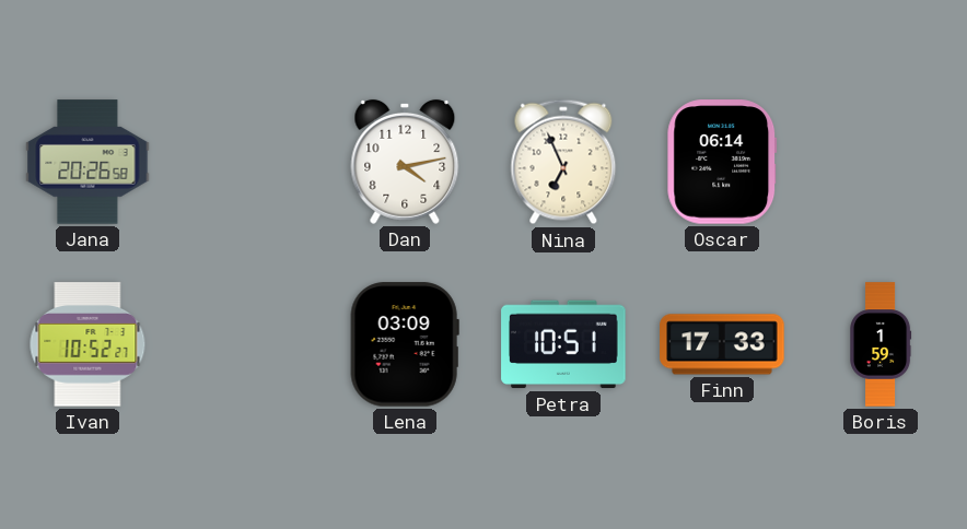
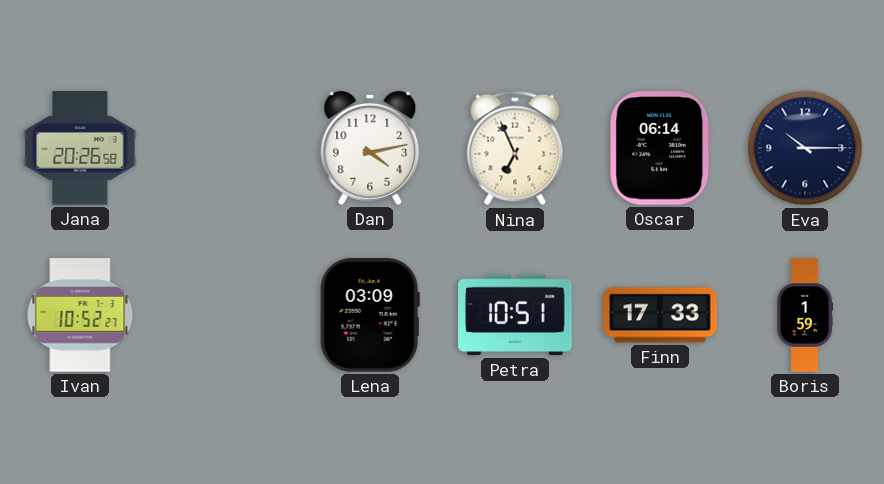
Eva: none -> 10:15
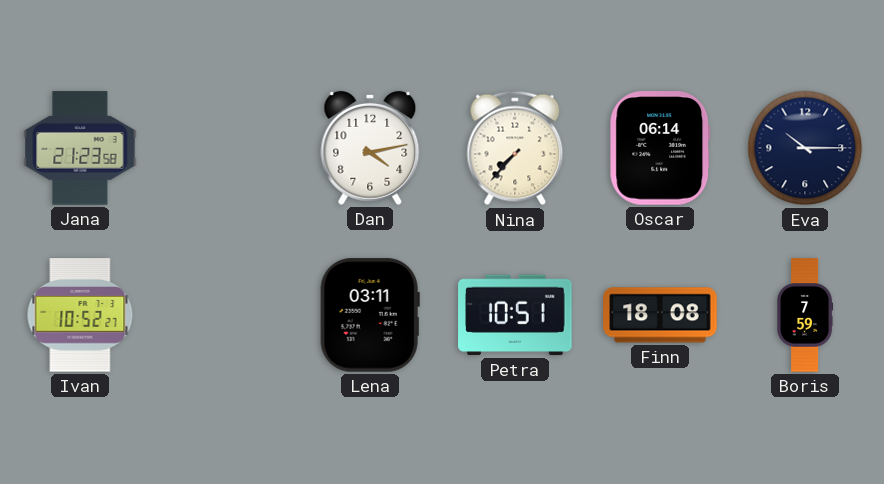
Jana: 20:26 -> 21:23
Nina: 6:56 -> 7:37
Lena: 03:09 -> 03:11
Finn: 17:33 -> 18:08
Boris: 1:59 -> 7:59
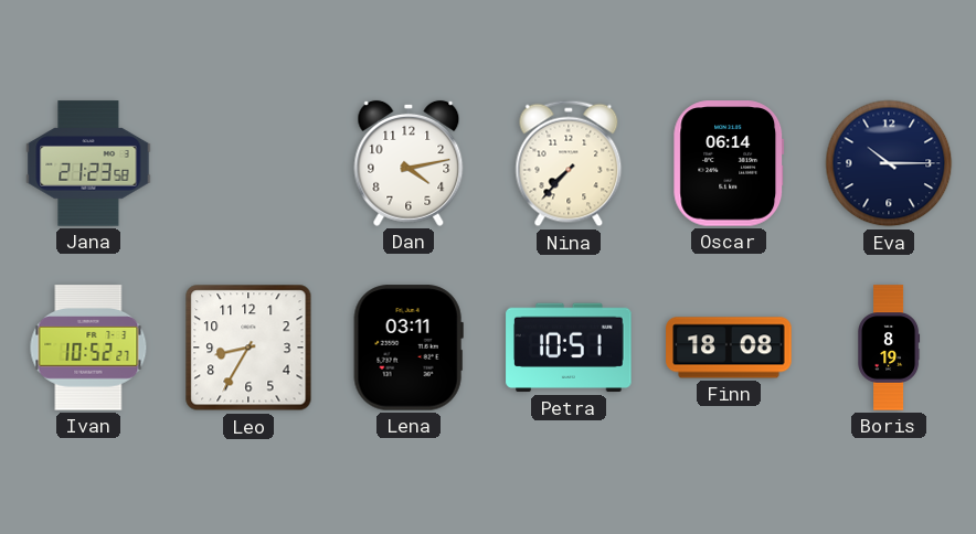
Leo: none -> 8:35
Boris: 7:59 -> 8:19
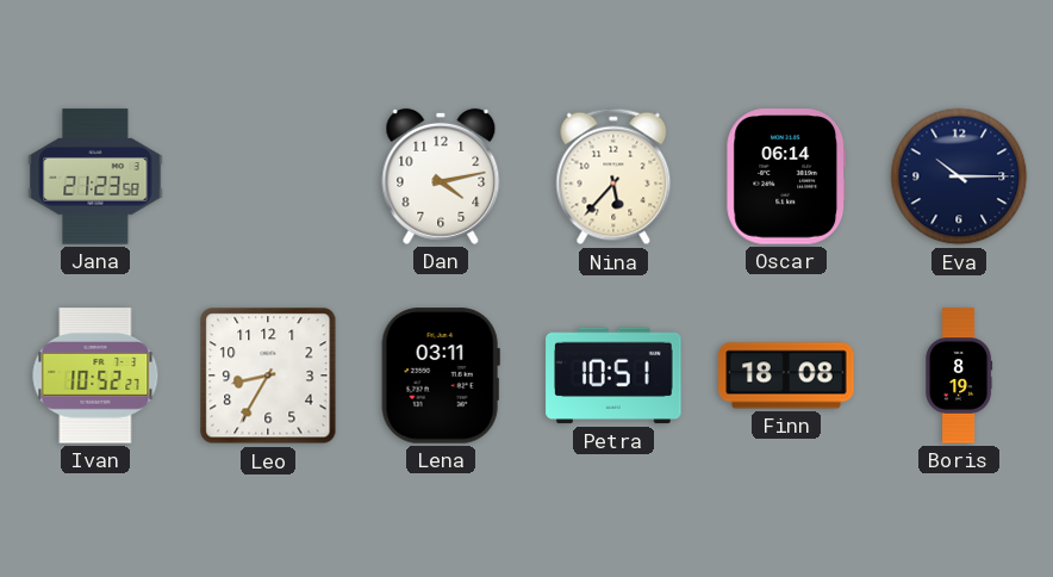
Nina: 7:37 -> 5:37
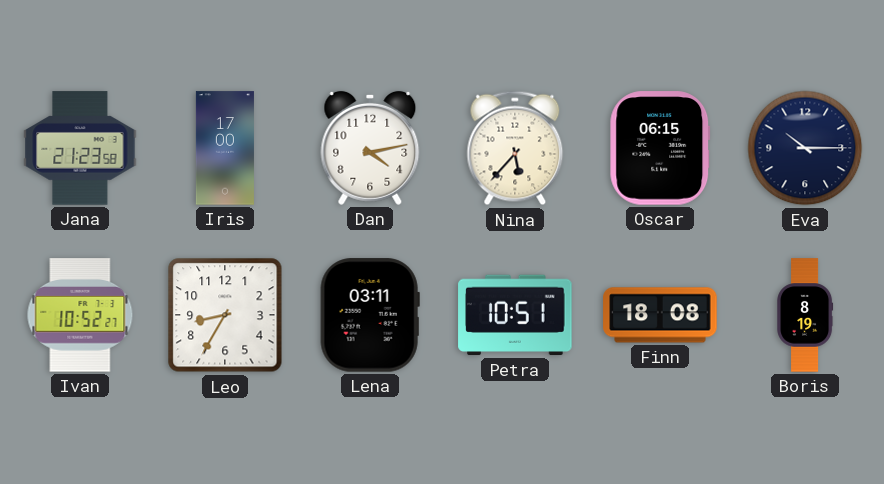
Iris: none -> 17:00
Oscar: 06:14 -> 06:15
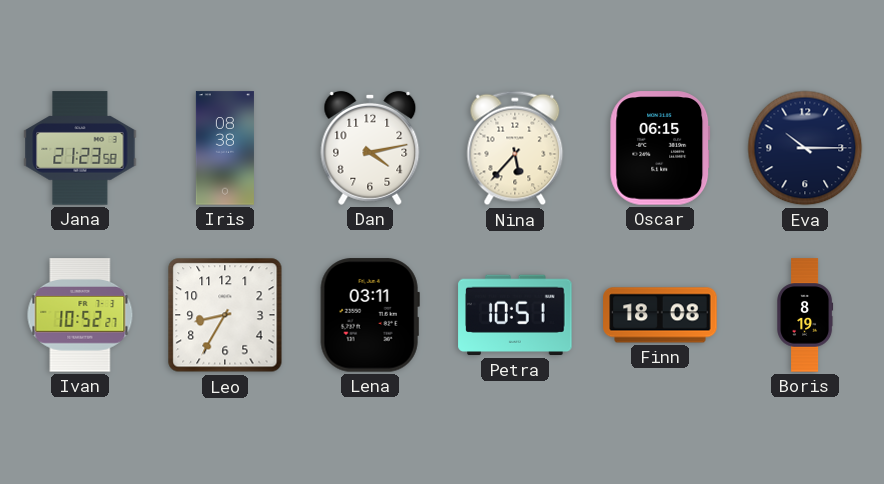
Iris: 17:00 -> 08:38
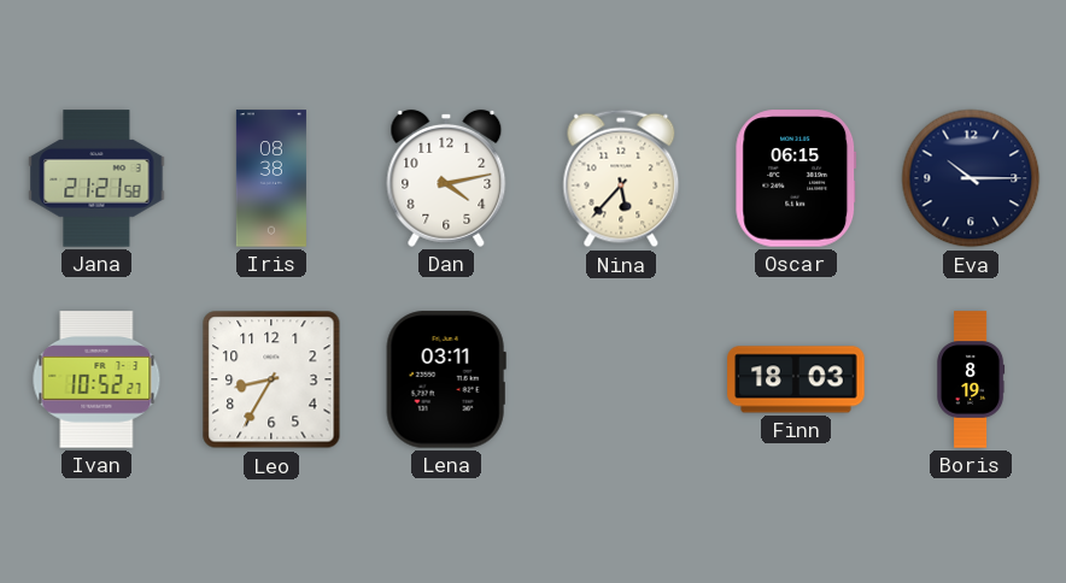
Jana: 21:23 -> 21:21
Petra: 10:51 -> none
Finn: 18:08 -> 18:03
